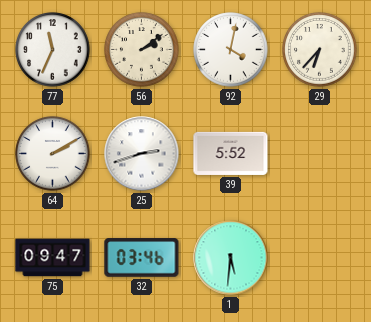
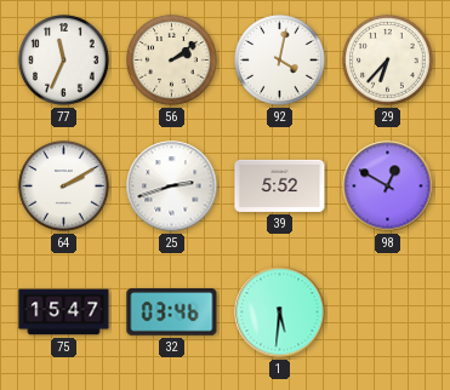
98: none -> 12:50
75: 09:47 -> 15:47
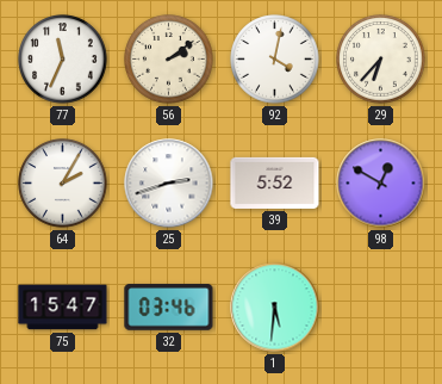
64: 2:10 -> 2:05
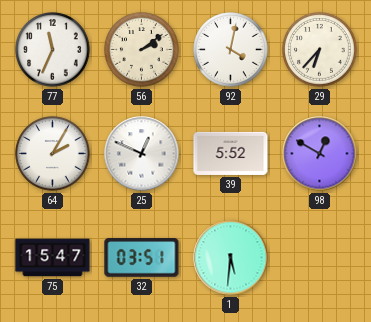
25: 2:42 -> 12:49
32: 03:46 -> 03:51
